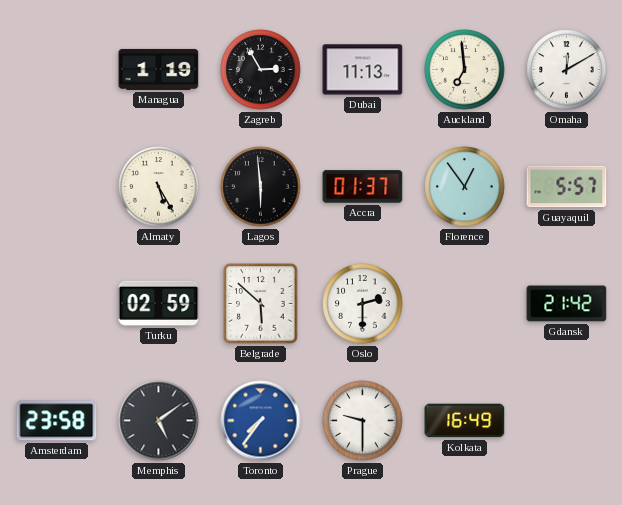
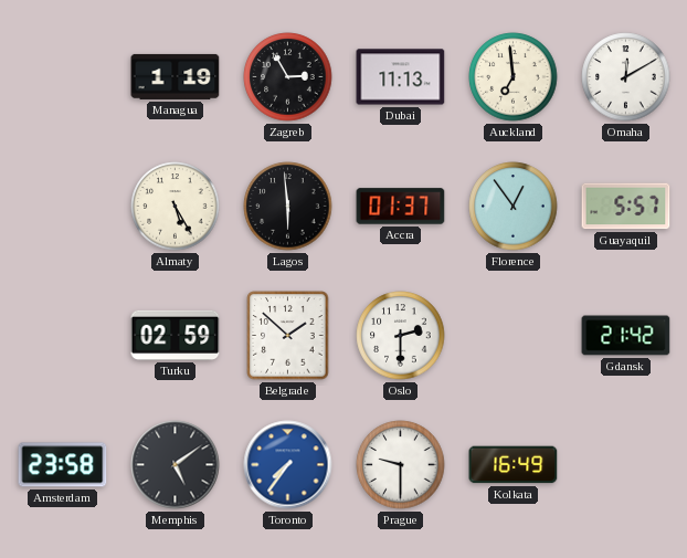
Belgrade: 5:52 -> 1:52
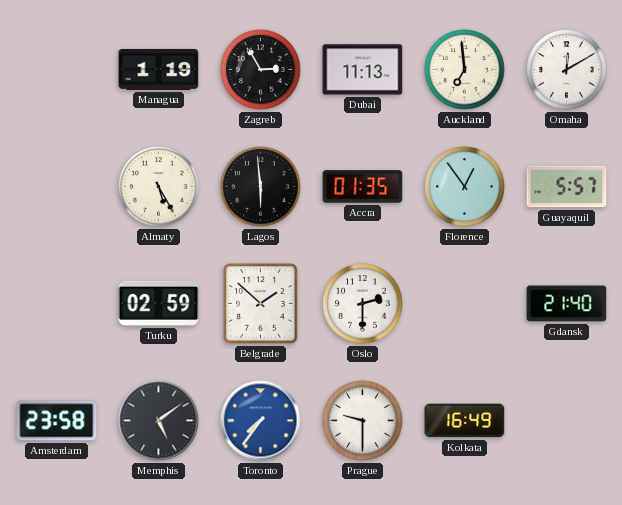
Accra: 01:37 -> 01:35
Gdansk: 21:42 -> 21:40
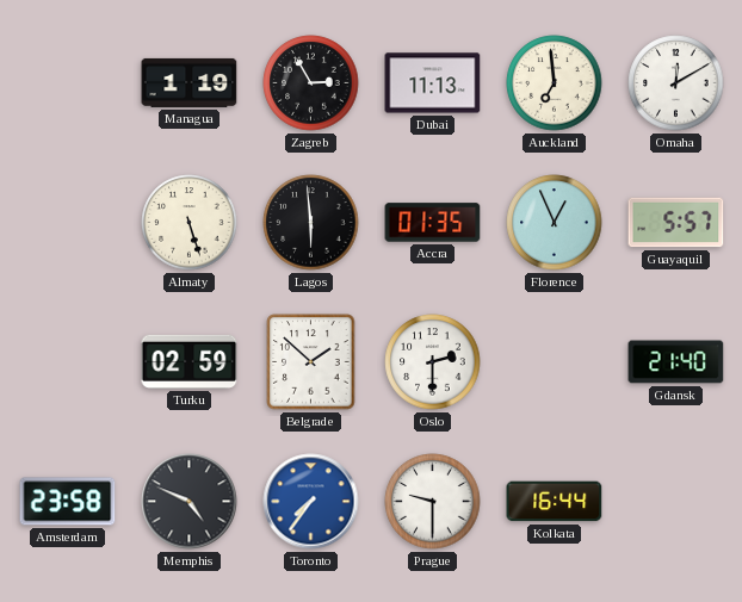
Almaty: 5:25 -> 5:27
Florence: 12:54 -> 12:56
Memphis: 5:09 -> 4:49
Kolkata: 16:49 -> 16:44
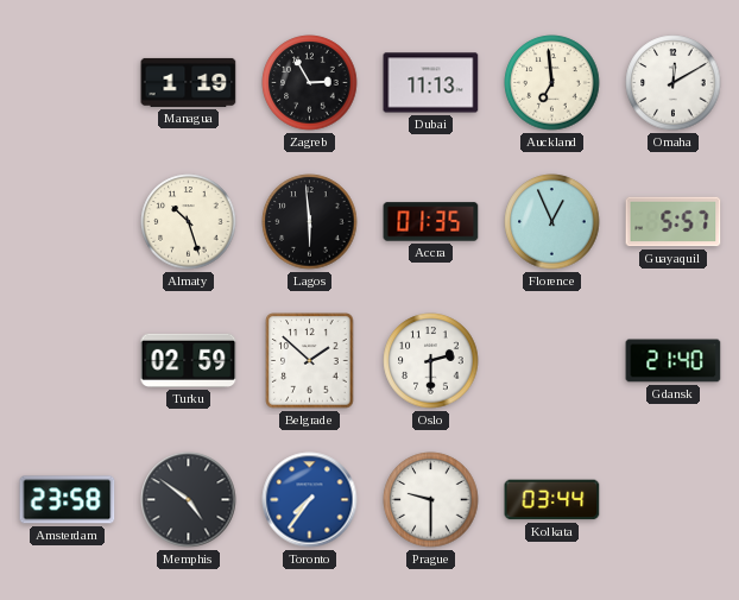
Almaty: 5:27 -> 10:27
Memphis: 4:49 -> 4:51
Kolkata: 16:44 -> 03:44
